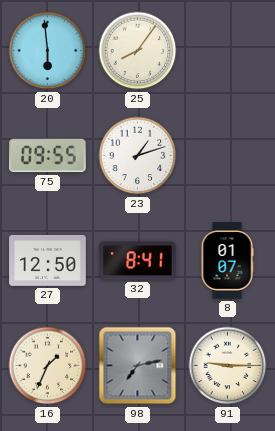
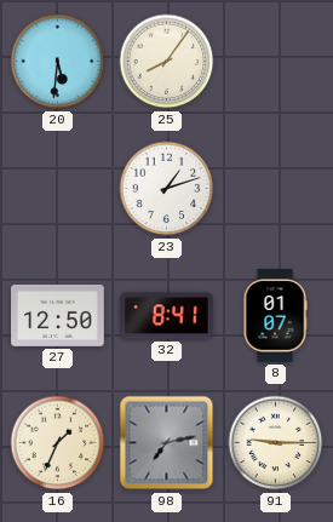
20: 5:59 -> 5:31
75: 09:55 -> none
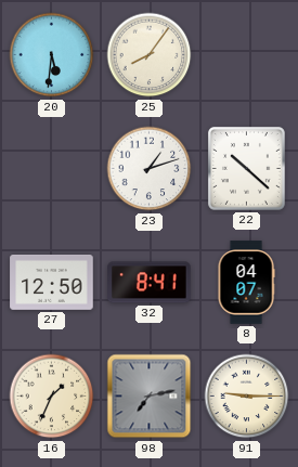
22: none -> 10:22
8: 01:07 -> 04:07
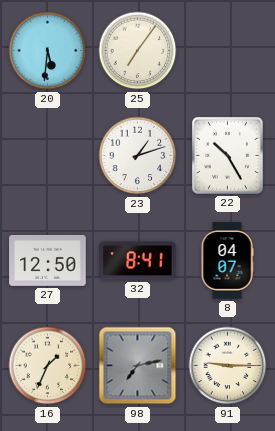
25: 8:06 -> 7:06
22: 10:22 -> 10:25
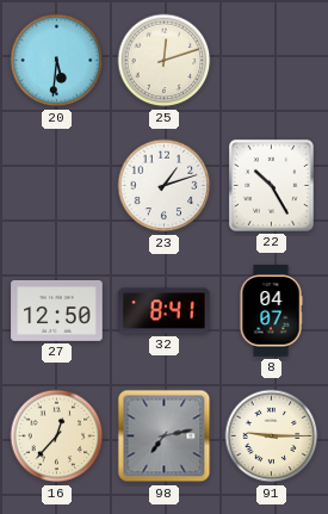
25: 7:06 -> 12:12
16: 1:34 -> 12:37
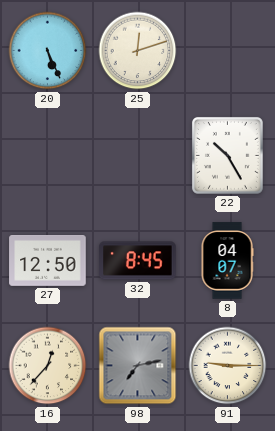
20: 5:31 -> 5:26
23: 1:12 -> none
32: 8:41 -> 8:45
